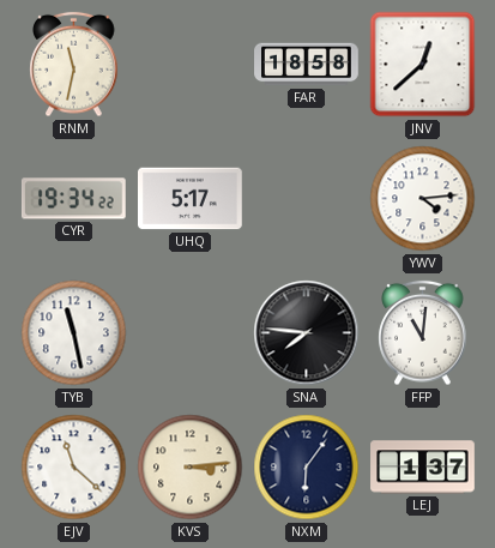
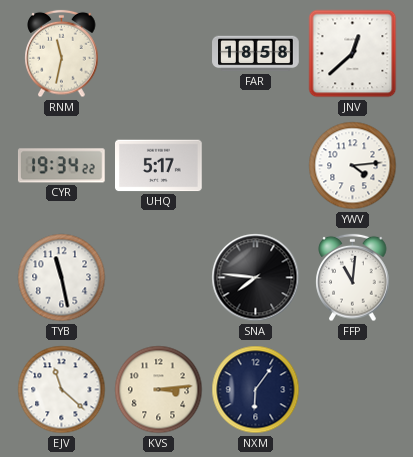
LEJ: 1:37 -> none
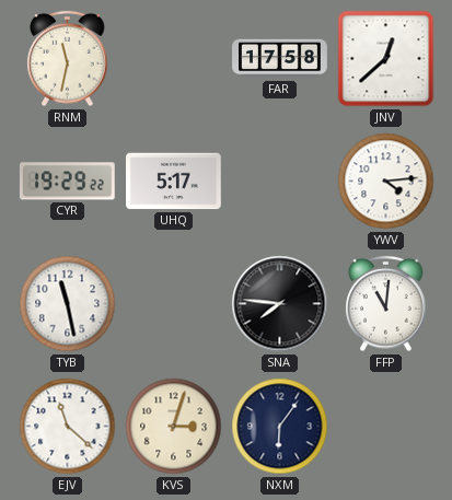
FAR: 18:58 -> 17:58
CYR: 19:34 -> 19:29
KVS: 3:14 -> 3:03
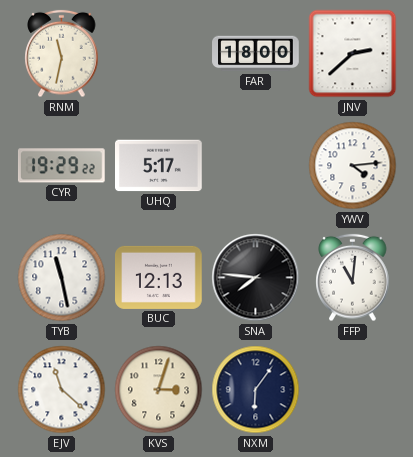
FAR: 17:58 -> 18:00
JNV: 12:38 -> 2:38
BUC: none -> 12:13
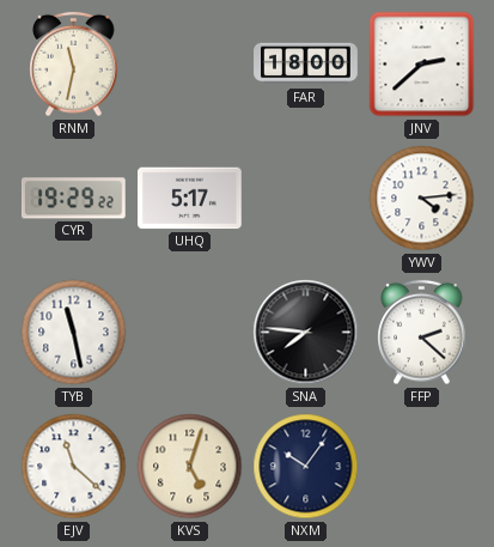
BUC: 12:13 -> none
FFP: 11:01 -> 2:22
KVS: 3:03 -> 5:03
NXM: 6:06 -> 10:06
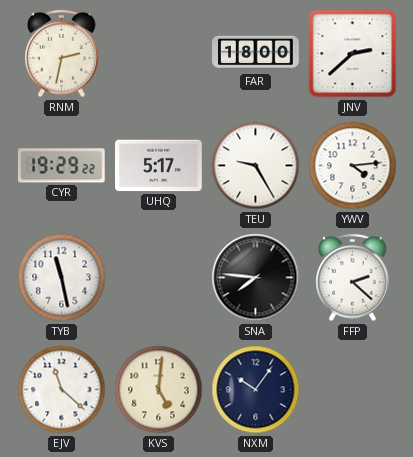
RNM: 11:32 -> 2:32
TEU: none -> 9:25
KVS: 5:03 -> 5:01
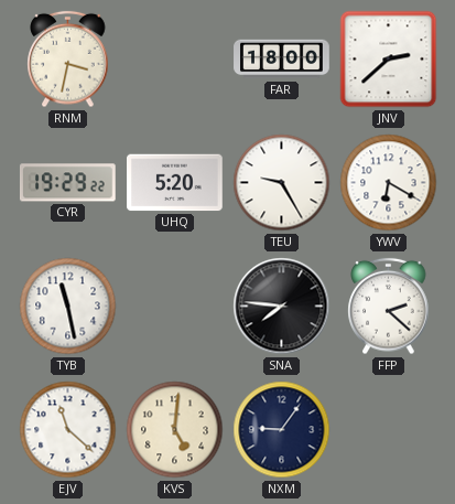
RNM: 2:32 -> 3:32
UHQ: 5:17 -> 5:20
YWV: 4:14 -> 6:20
NXM: 10:06 -> 9:06
